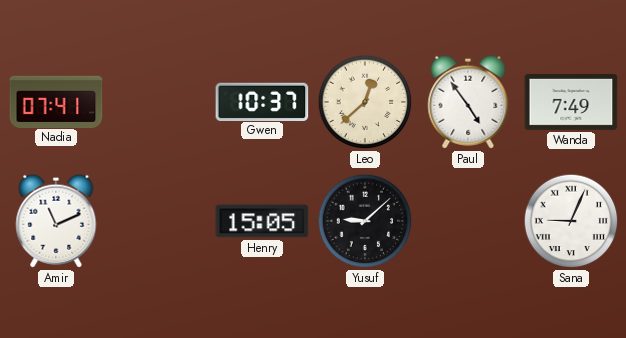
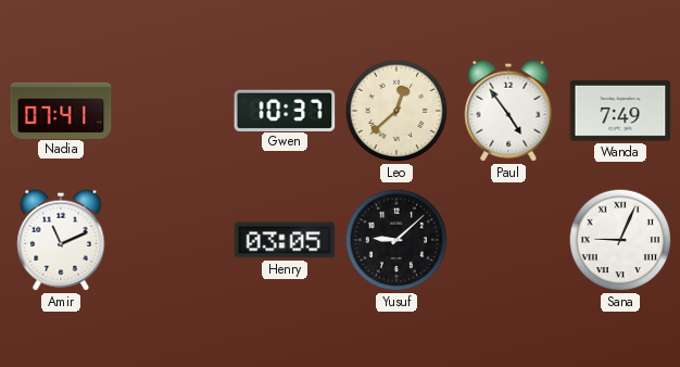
Henry: 15:05 -> 03:05
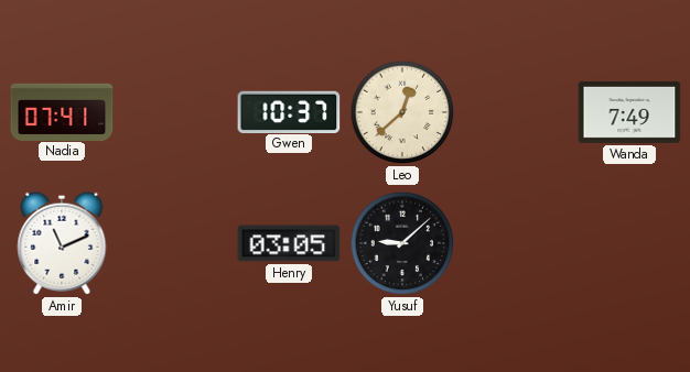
Paul: 4:54 -> none
Sana: 9:04 -> none
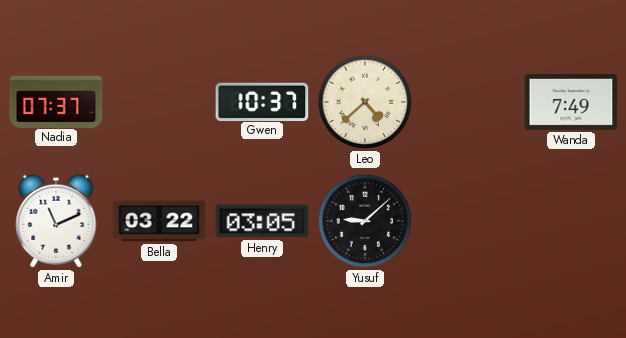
Nadia: 07:41 -> 07:37
Leo: 12:38 -> 4:38
Bella: none -> 03:22
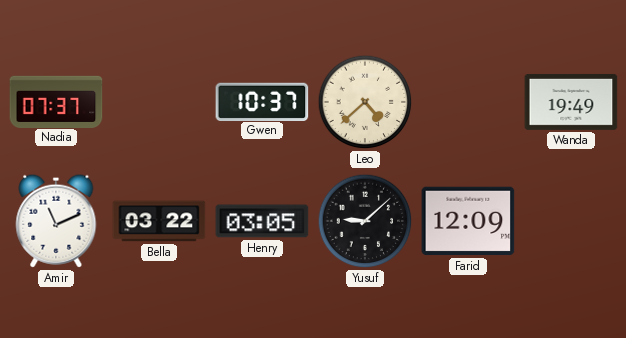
Wanda: 7:49 -> 19:49
Farid: none -> 12:09
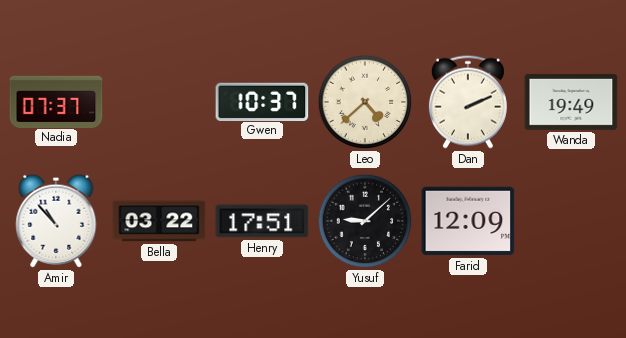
Dan: none -> 2:11
Amir: 11:11 -> 10:53
Henry: 03:05 -> 17:51
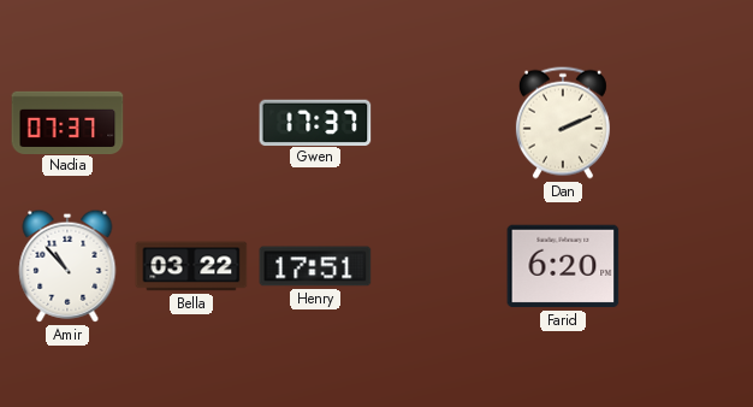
Gwen: 10:37 -> 17:37
Leo: 4:38 -> none
Wanda: 19:49 -> none
Yusuf: 9:08 -> none
Farid: 12:09 -> 6:20
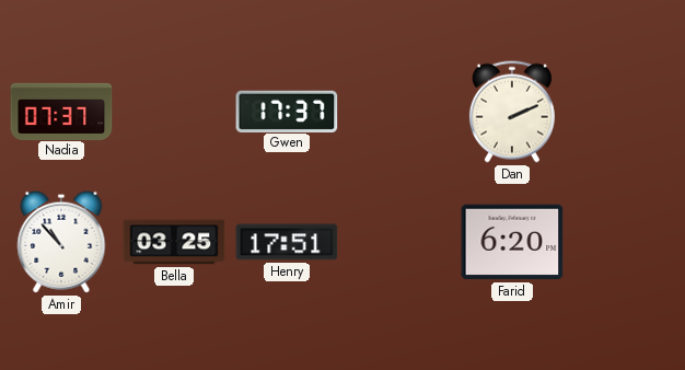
Bella: 03:22 -> 03:25
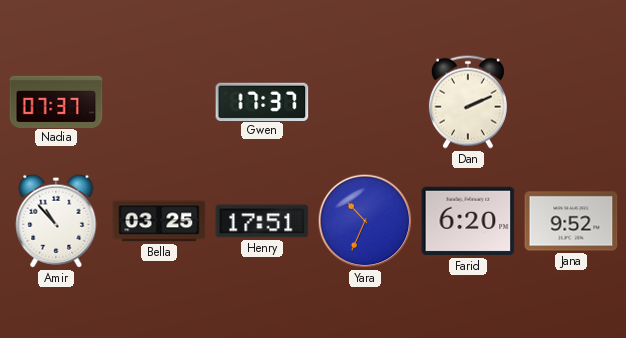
Yara: none -> 10:34
Jana: none -> 9:52
